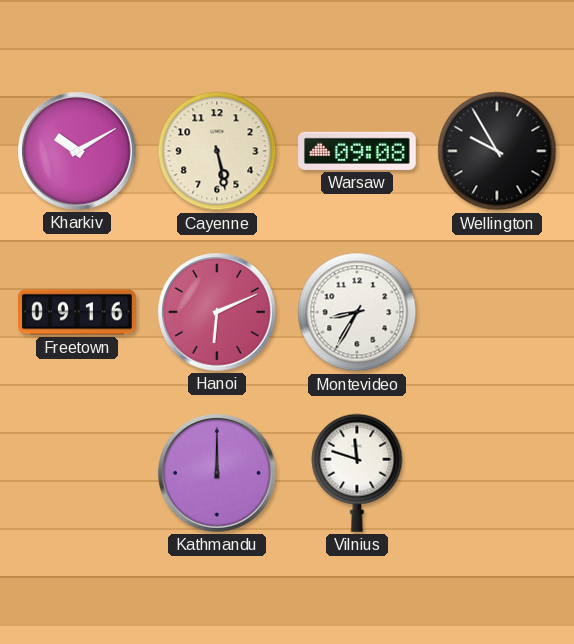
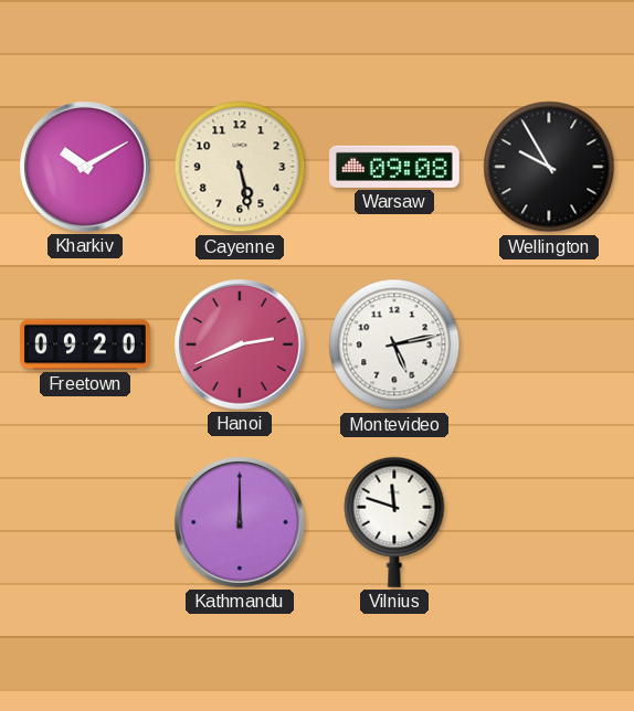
Freetown: 09:16 -> 09:20
Hanoi: 6:11 -> 2:41
Montevideo: 8:35 -> 5:13
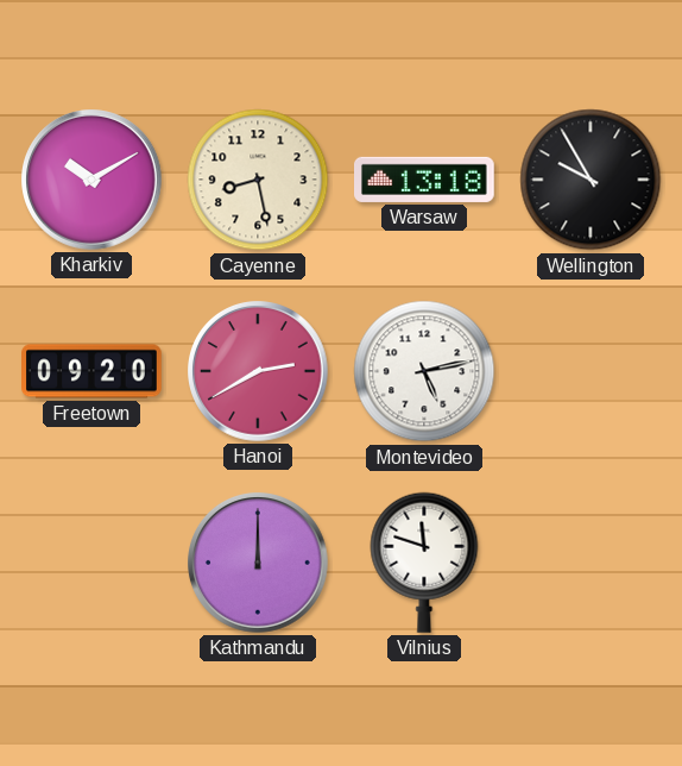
Cayenne: 5:28 -> 8:28
Warsaw: 09:08 -> 13:18
Hanoi: 2:41 -> 2:40
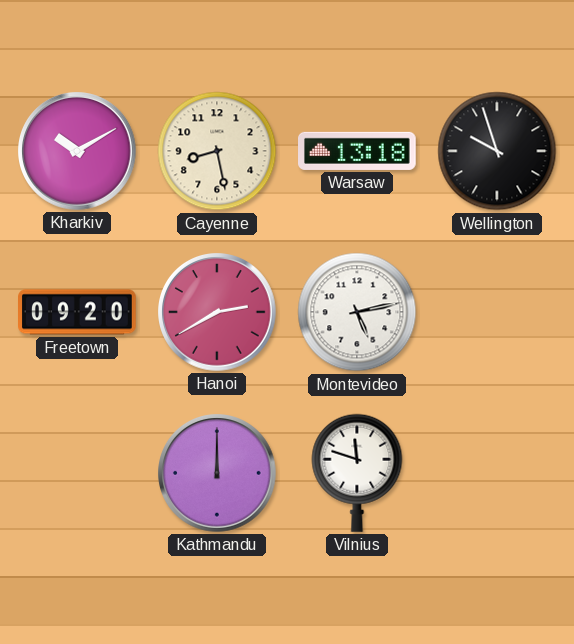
Wellington: 9:55 -> 9:57
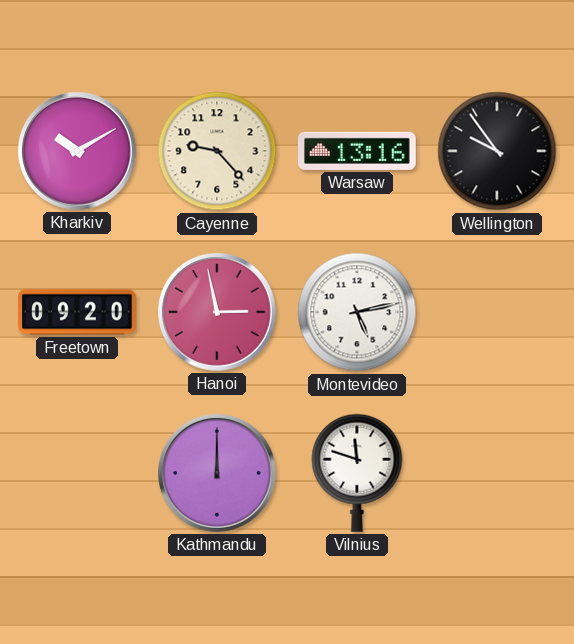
Cayenne: 8:28 -> 9:23
Warsaw: 13:18 -> 13:16
Wellington: 9:57 -> 9:54
Hanoi: 2:40 -> 2:58
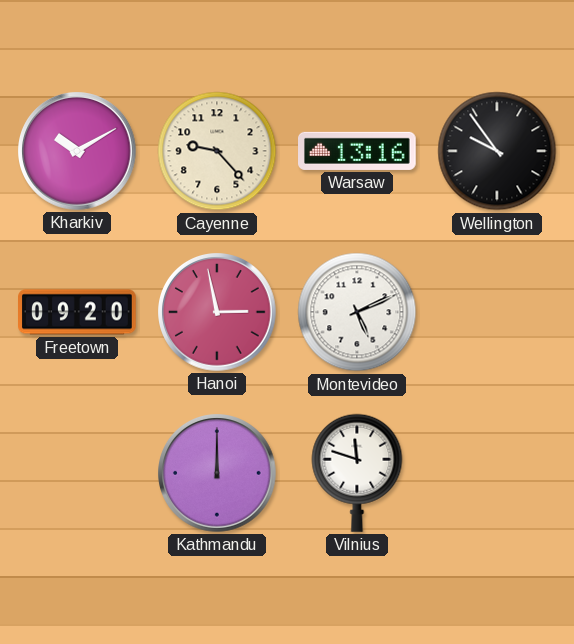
Montevideo: 5:13 -> 5:11
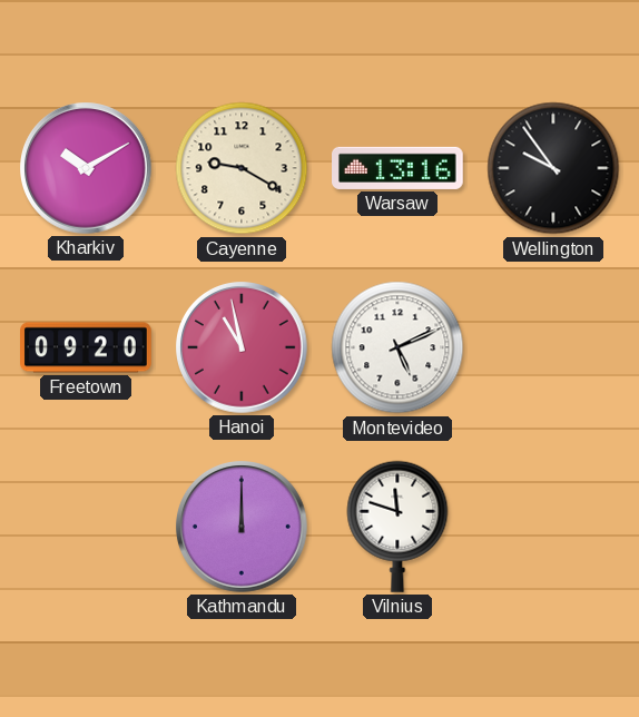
Cayenne: 9:23 -> 9:20
Hanoi: 2:58 -> 10:58
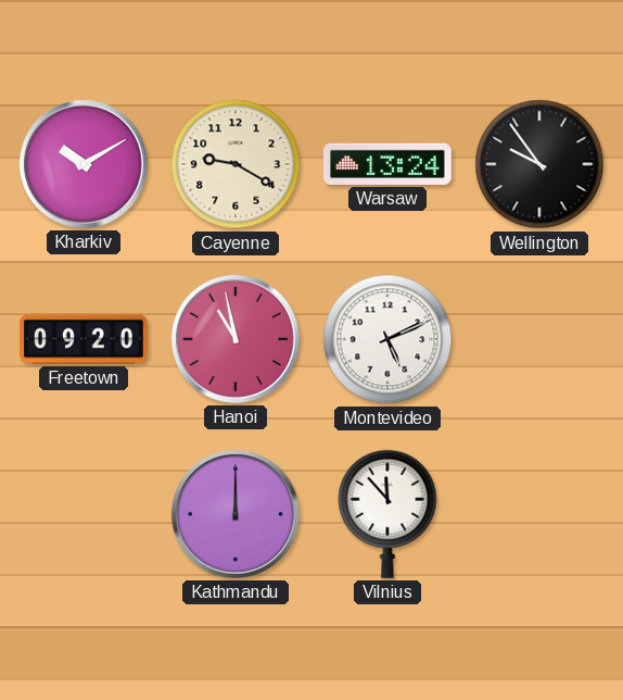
Warsaw: 13:16 -> 13:24
Vilnius: 11:48 -> 11:53
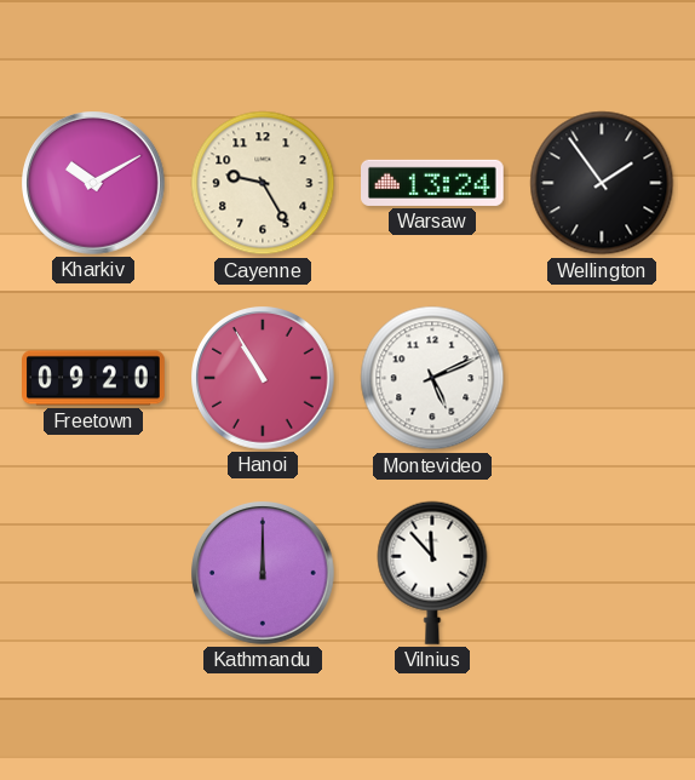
Cayenne: 9:20 -> 9:25
Wellington: 9:54 -> 1:54
Hanoi: 10:58 -> 10:55
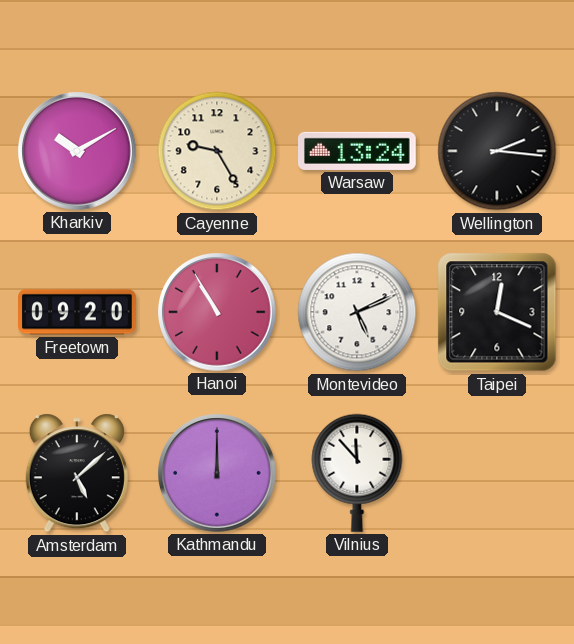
Wellington: 1:54 -> 2:16
Taipei: none -> 12:19
Amsterdam: none -> 5:08
